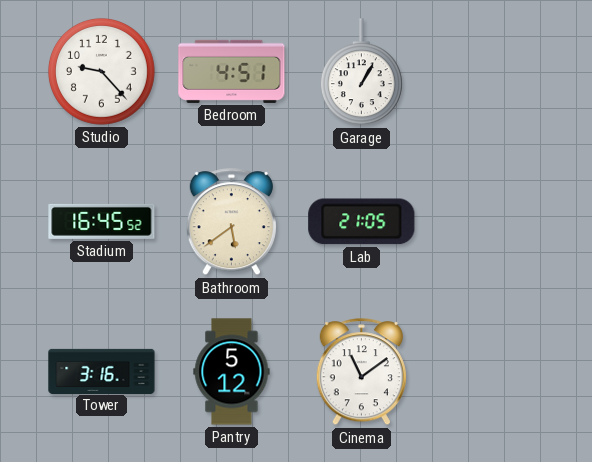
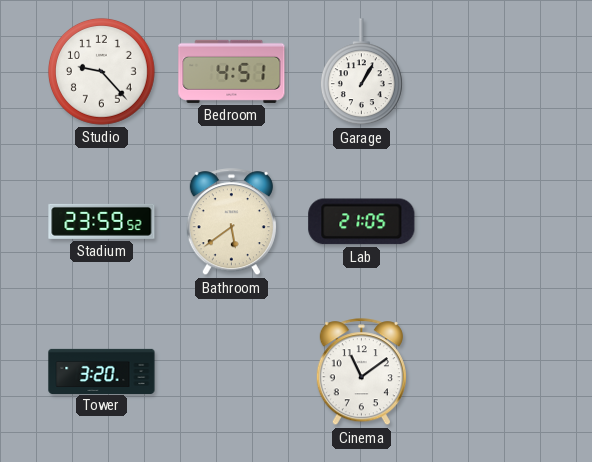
Stadium: 16:45 -> 23:59
Tower: 3:16 -> 3:20
Pantry: 5:12 -> none
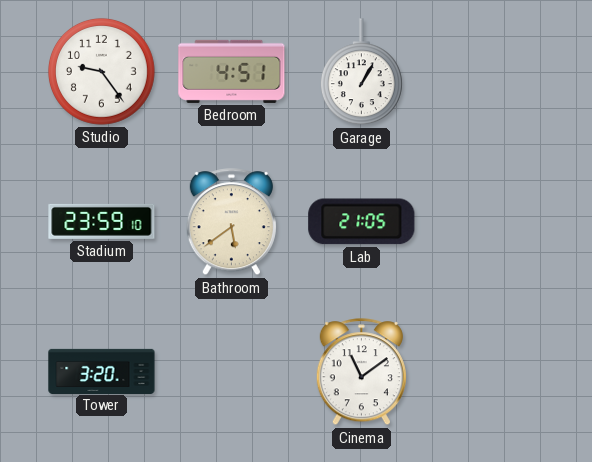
Studio: 9:23 -> 9:24
Stadium: 23:59:52 -> 23:59:10
